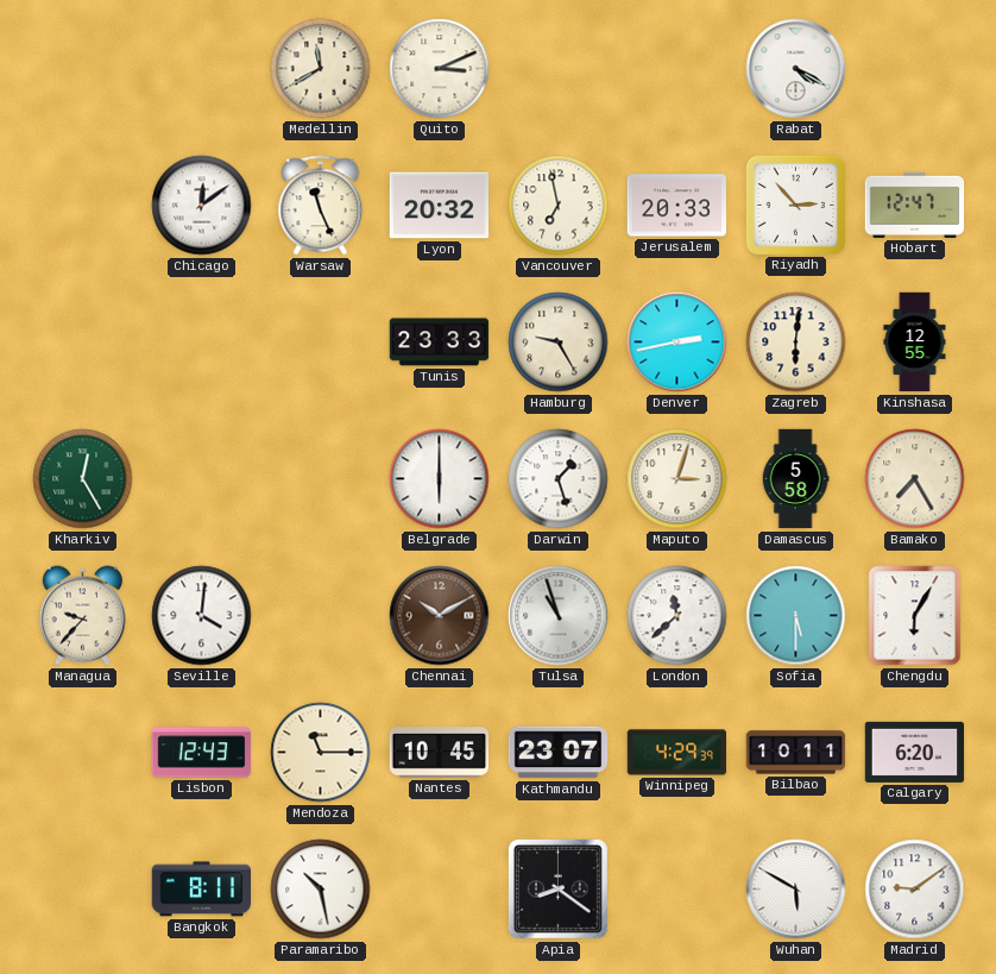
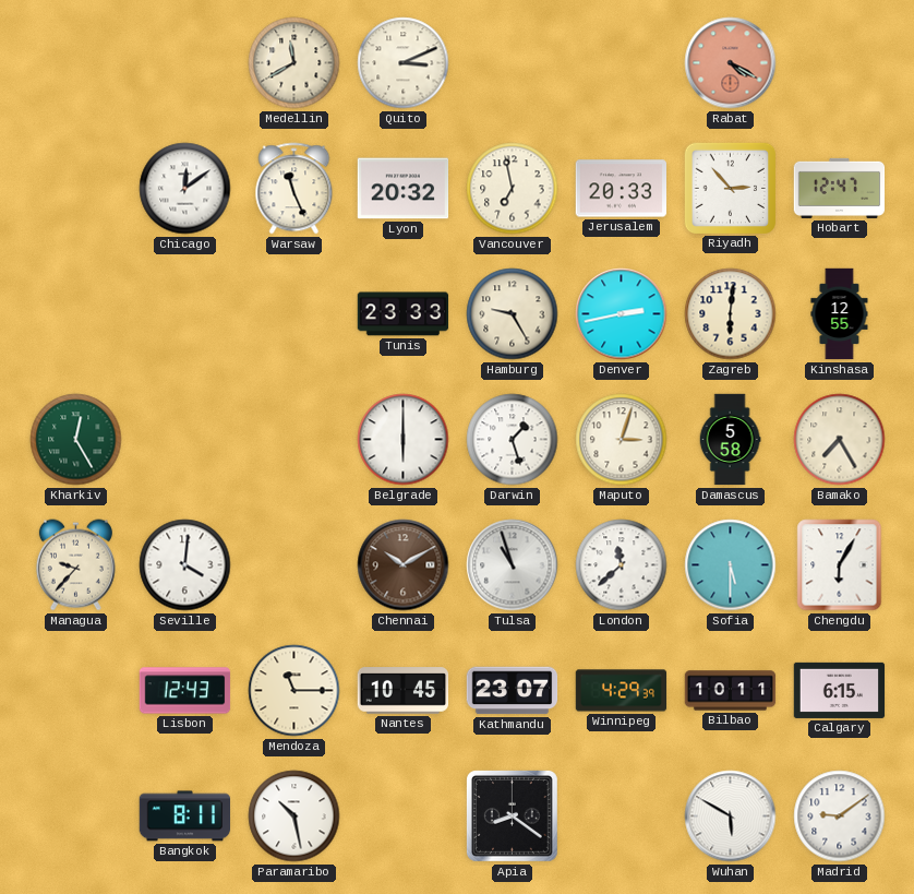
Rabat dial: white -> salmon
Calgary: 6:20 -> 6:15
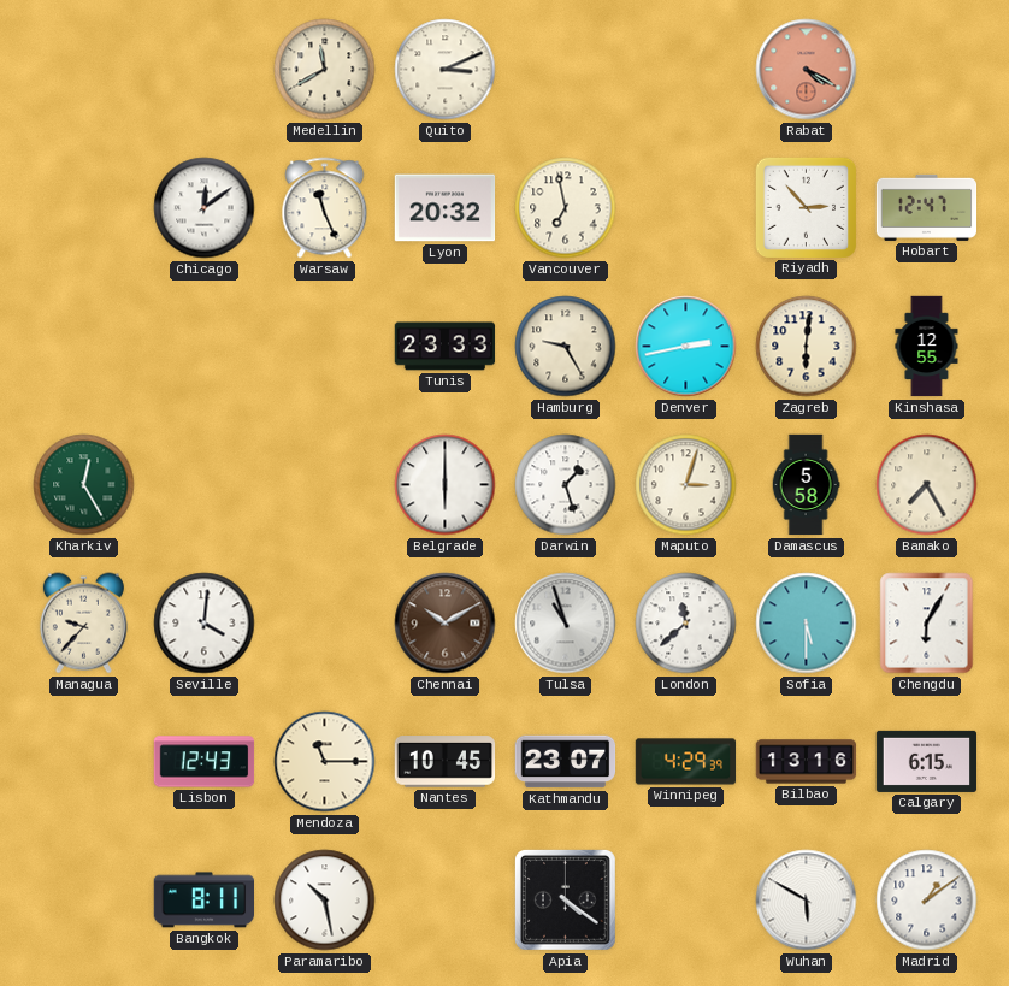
Jerusalem: 20:33 -> none
Bilbao: 10:11 -> 13:16
Apia: 8:21 -> 4:21
Madrid: 9:09 -> 1:09
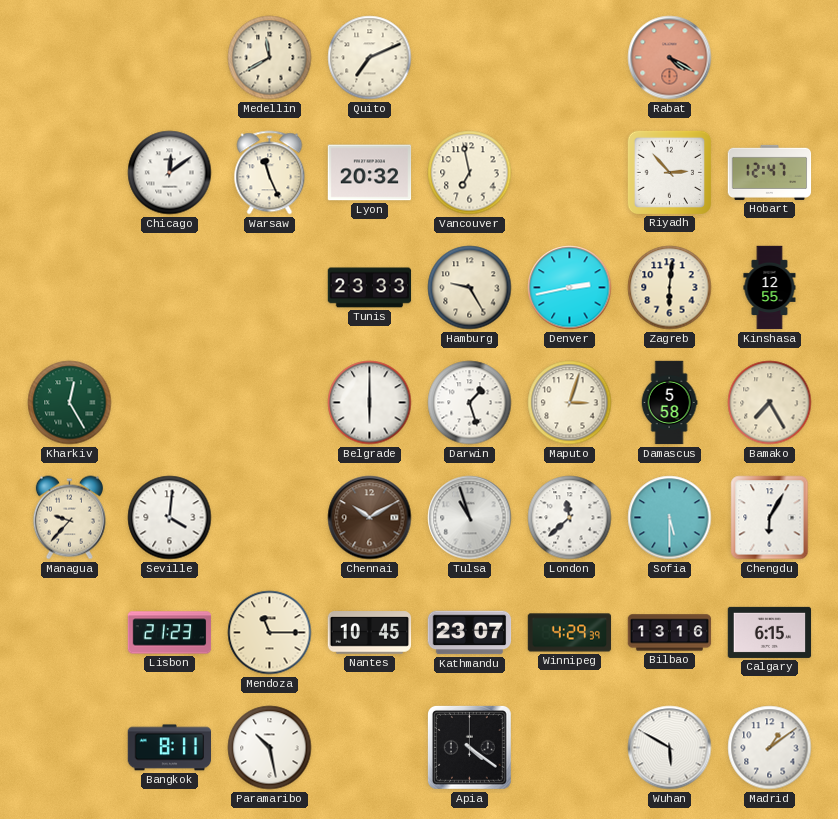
Quito: 3:11 -> 7:11
Lisbon: 12:43 -> 21:23
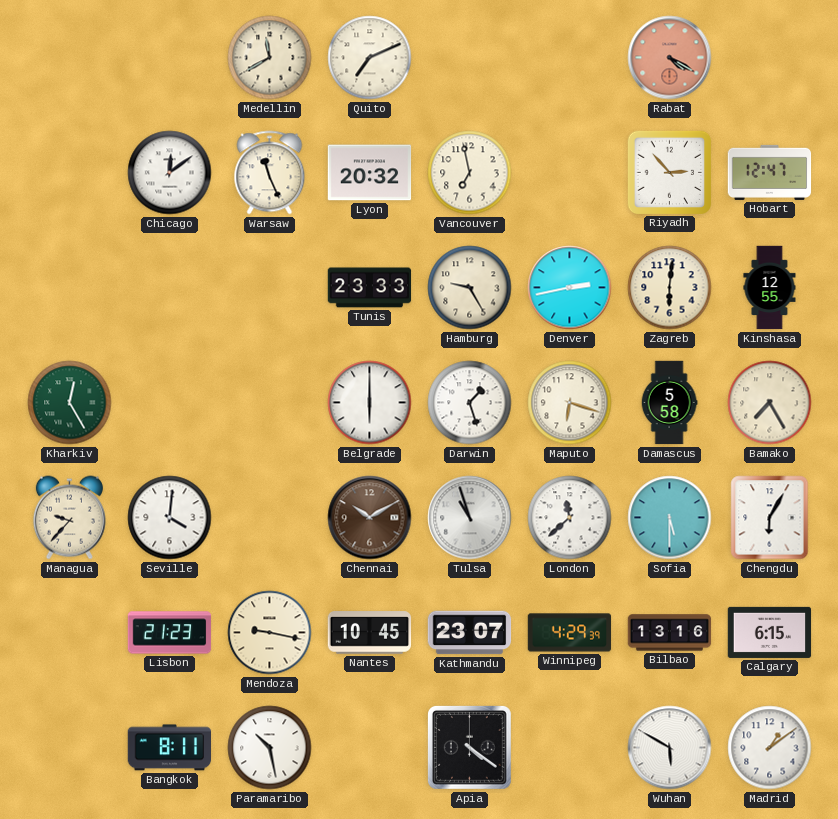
Maputo: 3:03 -> 6:18
Mendoza: 11:15 -> 9:17
